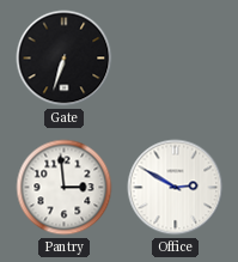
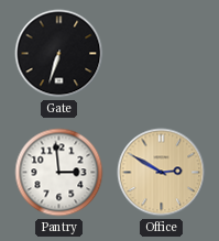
Office dial: white -> champagne
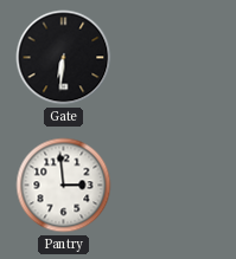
Gate: 6:33 -> 6:31
Office: 2:50 -> none
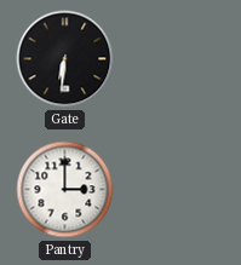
Pantry: 2:59 -> 3:00
